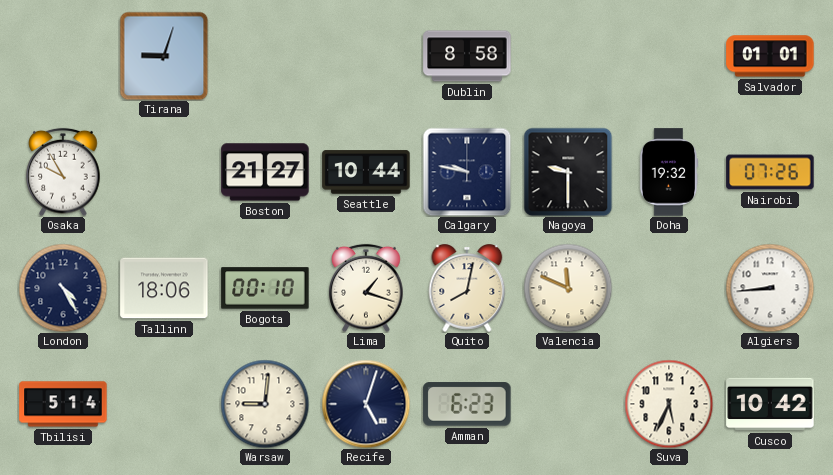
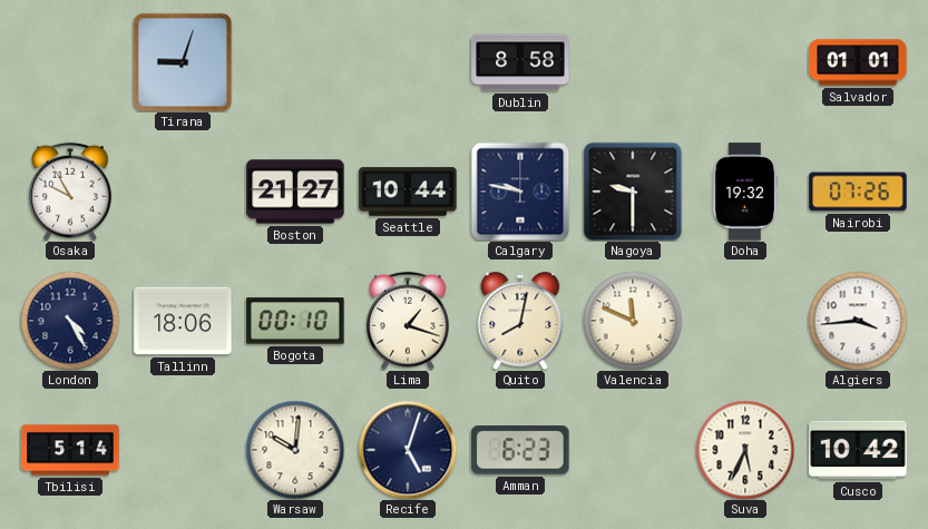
Algiers: 8:44 -> 3:44
Warsaw: 9:01 -> 10:01
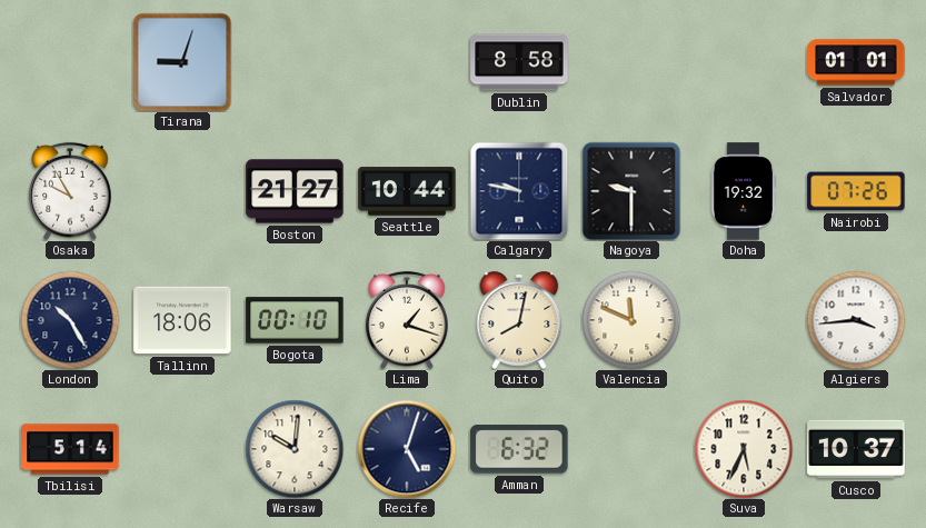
London: 4:25 -> 10:25
Amman: 6:23 -> 6:32
Cusco: 10:42 -> 10:37
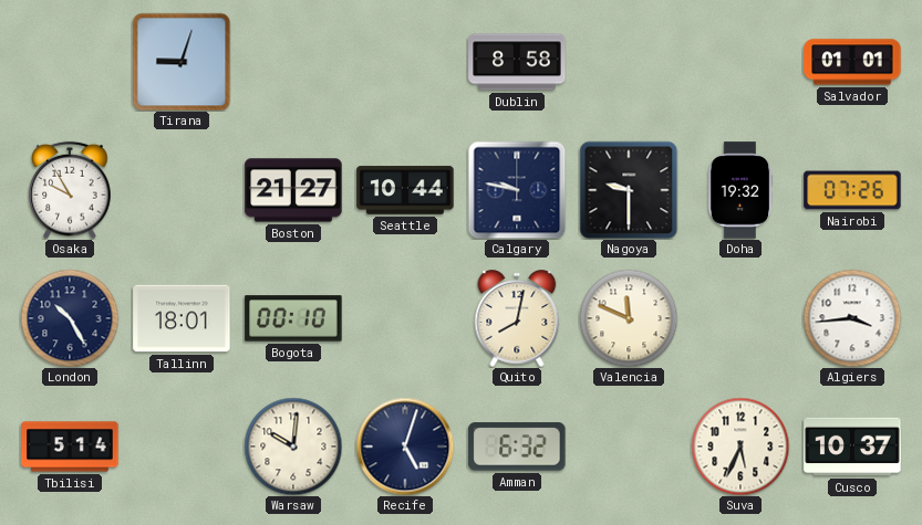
Tallinn: 18:06 -> 18:01
Lima: 1:18 -> none
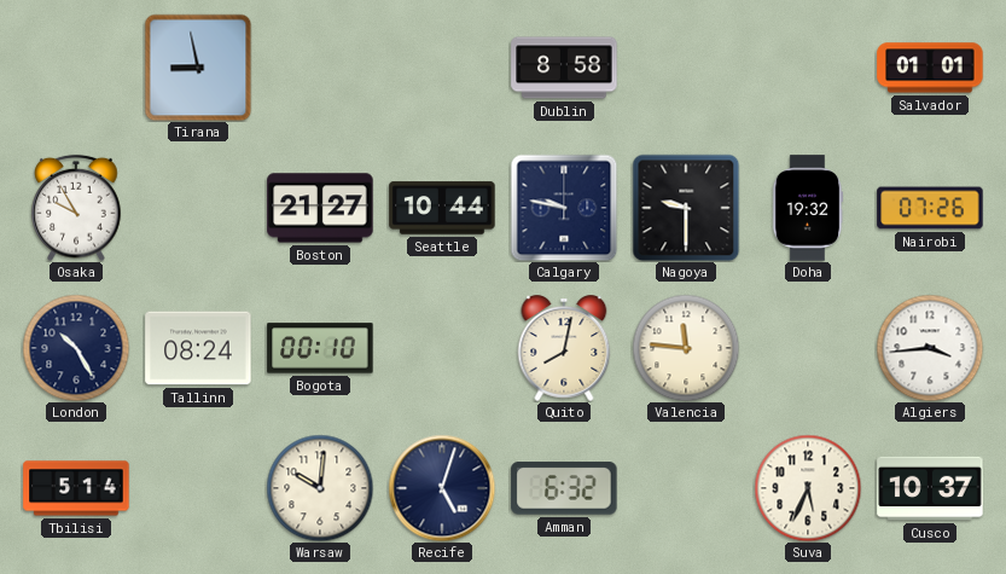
Tirana: 9:03 -> 8:58
Tallinn: 18:01 -> 08:24
Valencia: 11:49 -> 11:46
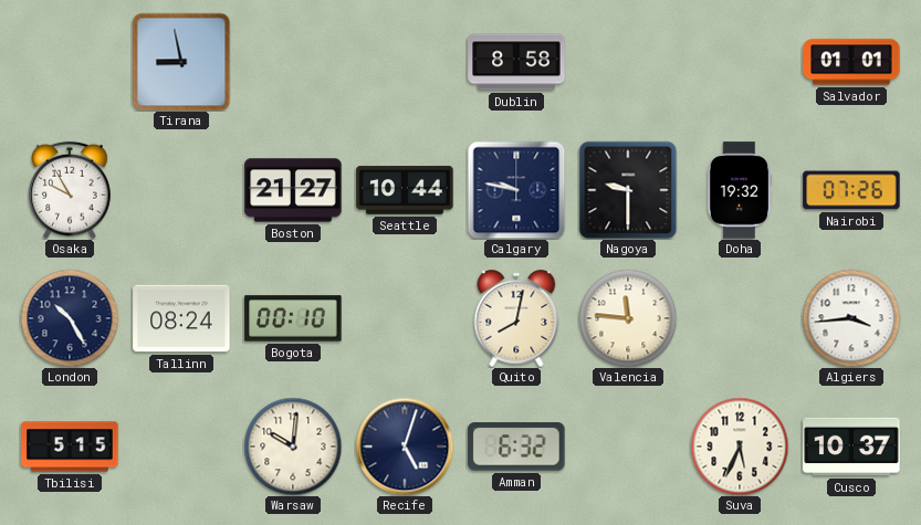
Tbilisi: 5:14 -> 5:15
